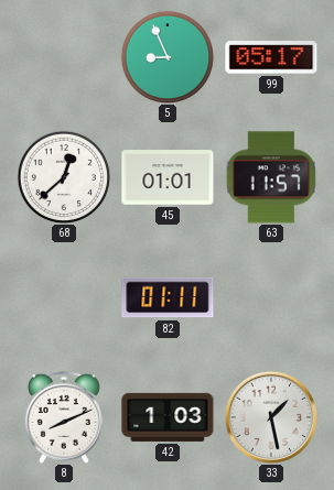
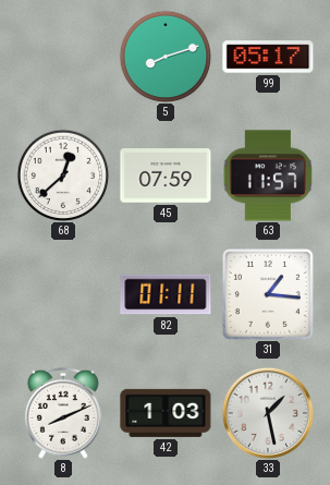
5: 8:56 -> 8:12
45: 01:01 -> 07:59
31: none -> 1:16
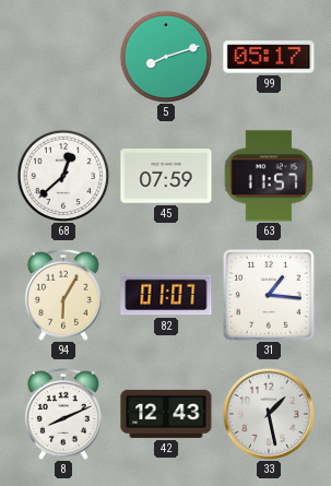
94: none -> 6:05
82: 01:11 -> 01:07
42: 1:03 -> 12:43
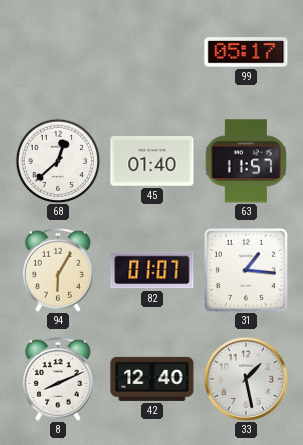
5: 8:12 -> none
45: 07:59 -> 01:40
42: 12:43 -> 12:40
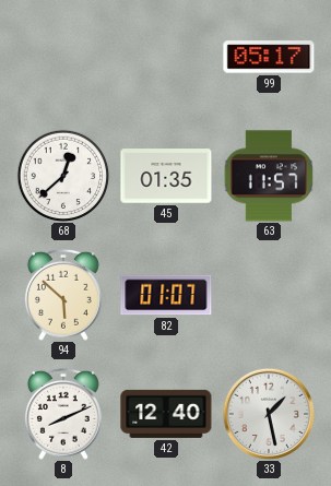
45: 01:40 -> 01:35
94: 6:05 -> 5:52
31: 1:16 -> none
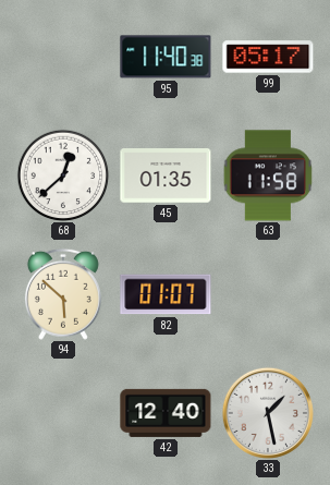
95: none -> 11:40
63: 11:57 -> 11:58
8: 8:11 -> none
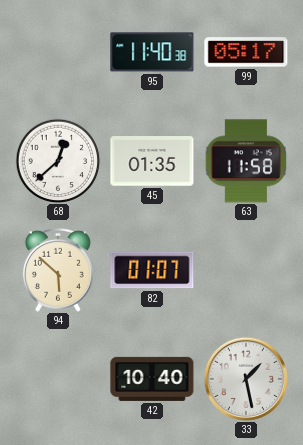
42: 12:40 -> 10:40
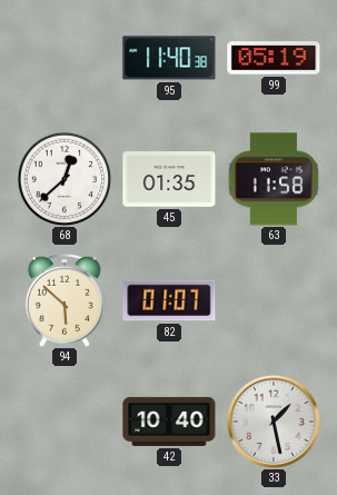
99: 05:17 -> 05:19
